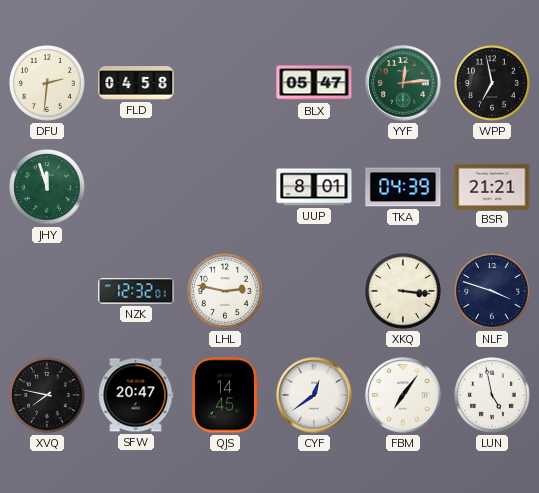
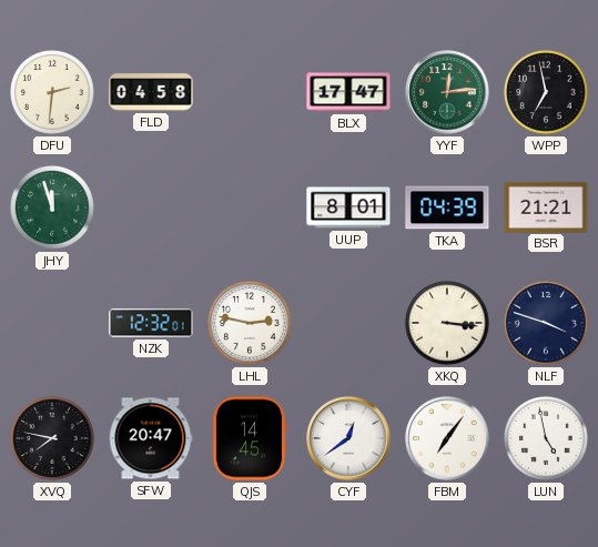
BLX: 05:47 -> 17:47
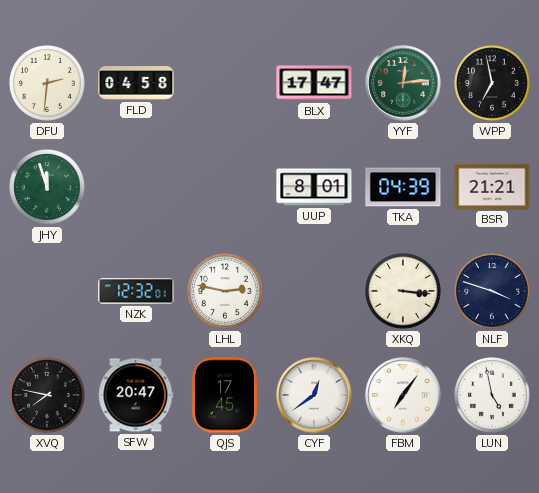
QJS: 14:45 -> 17:45
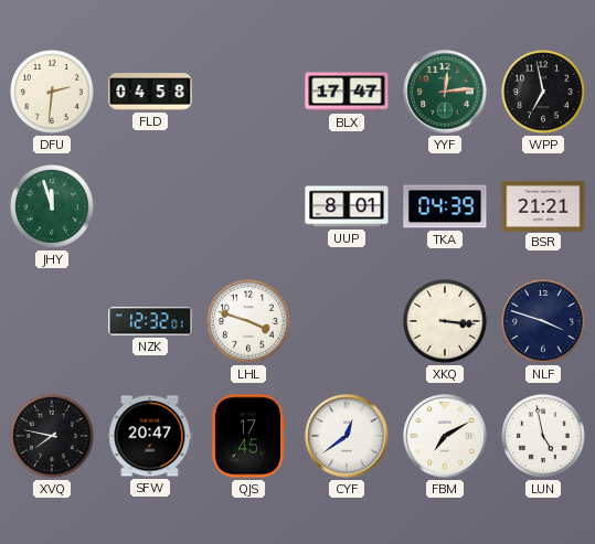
LHL: 2:47 -> 3:48
FBM: 7:06 -> 7:10
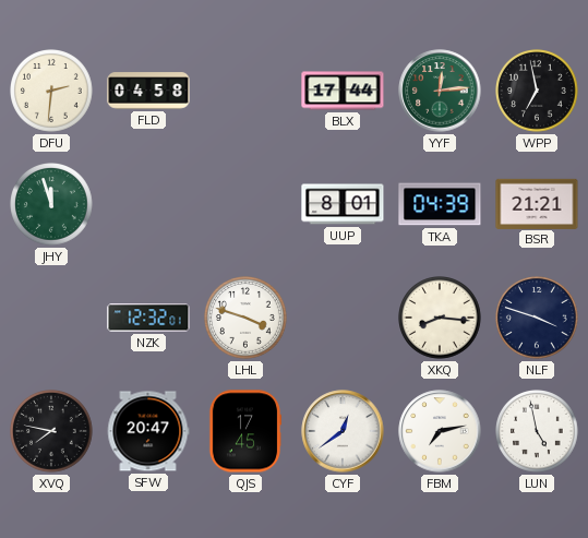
BLX: 17:47 -> 17:44
XKQ: 3:16 -> 8:16
FBM: 7:10 -> 7:13
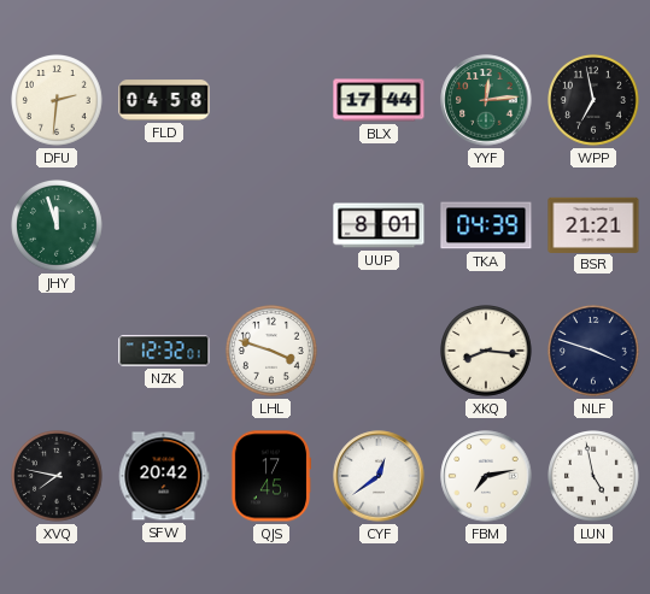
SFW: 20:47 -> 20:42
